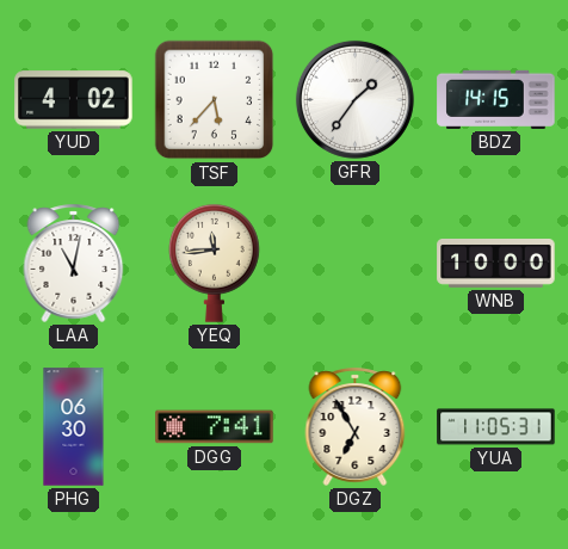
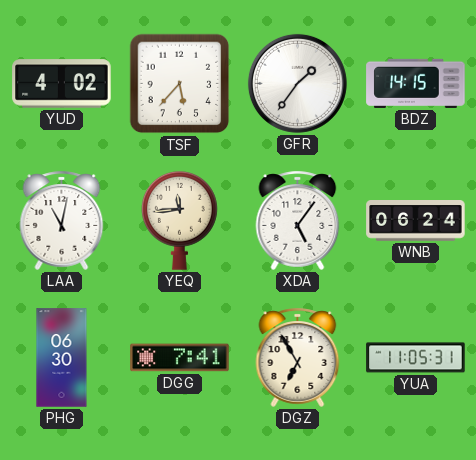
XDA: none -> 5:06
WNB: 10:00 -> 06:24
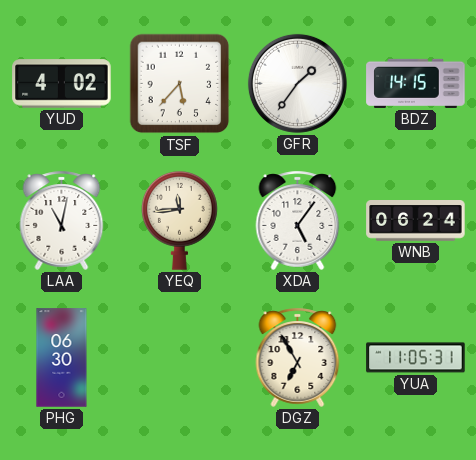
DGG: 7:41 -> none
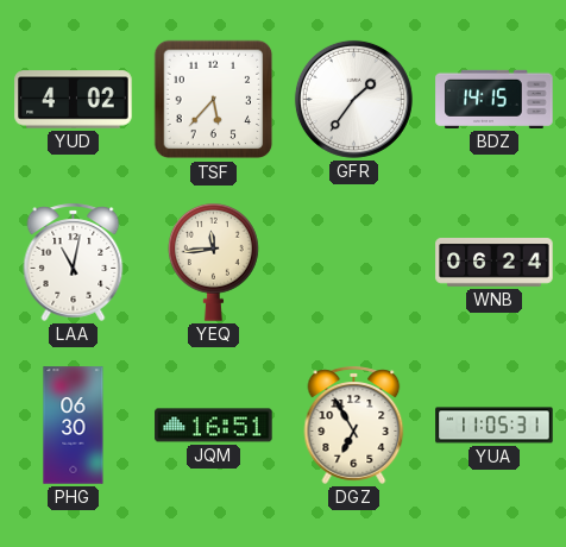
XDA: 5:06 -> none
JQM: none -> 16:51
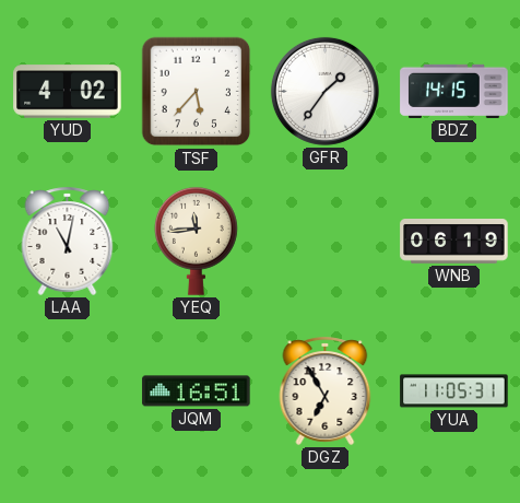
WNB: 06:24 -> 06:19
PHG: 06:30 -> none
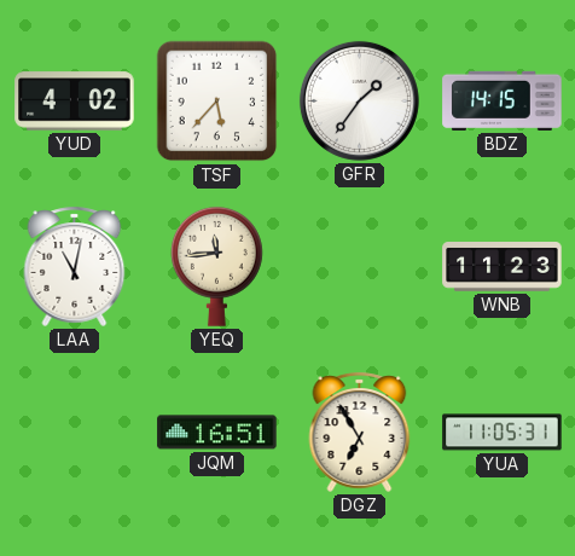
WNB: 06:19 -> 11:23
